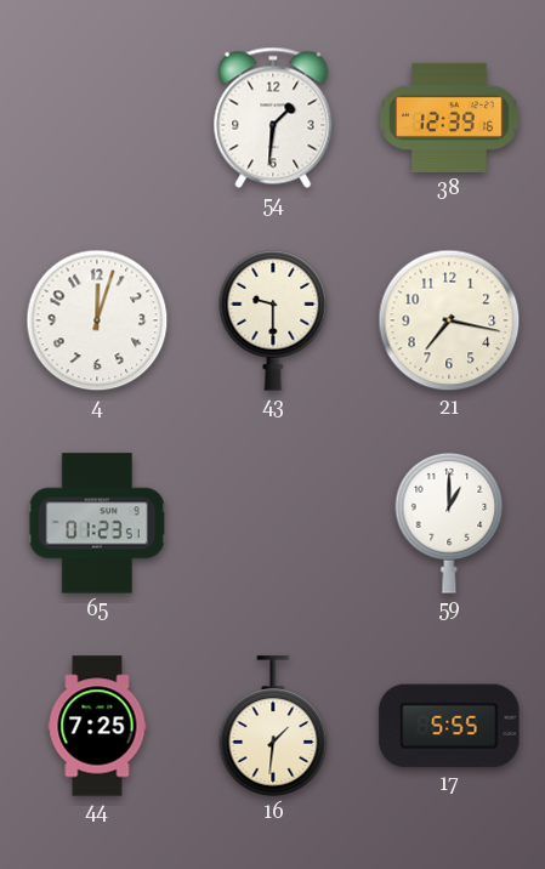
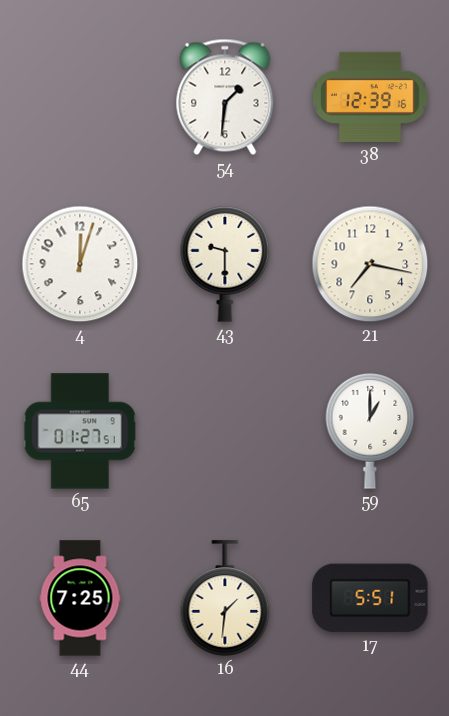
65: 01:23 -> 01:27
17: 5:55 -> 5:51
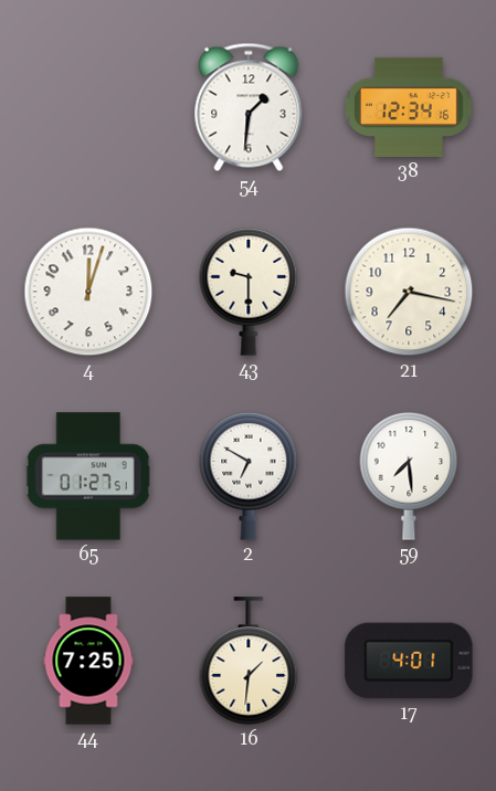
38: 12:39 -> 12:34
2: none -> 6:50
59: 1:00 -> 7:29
17: 5:51 -> 4:01
